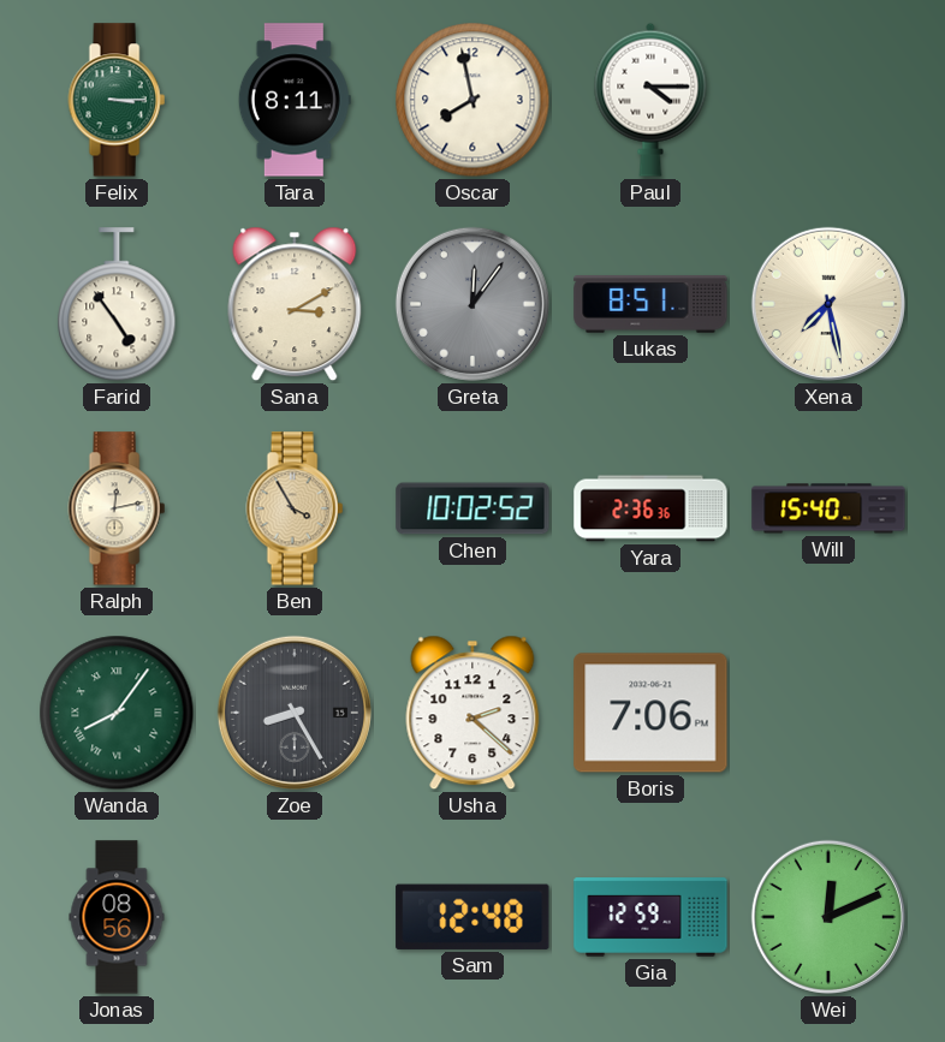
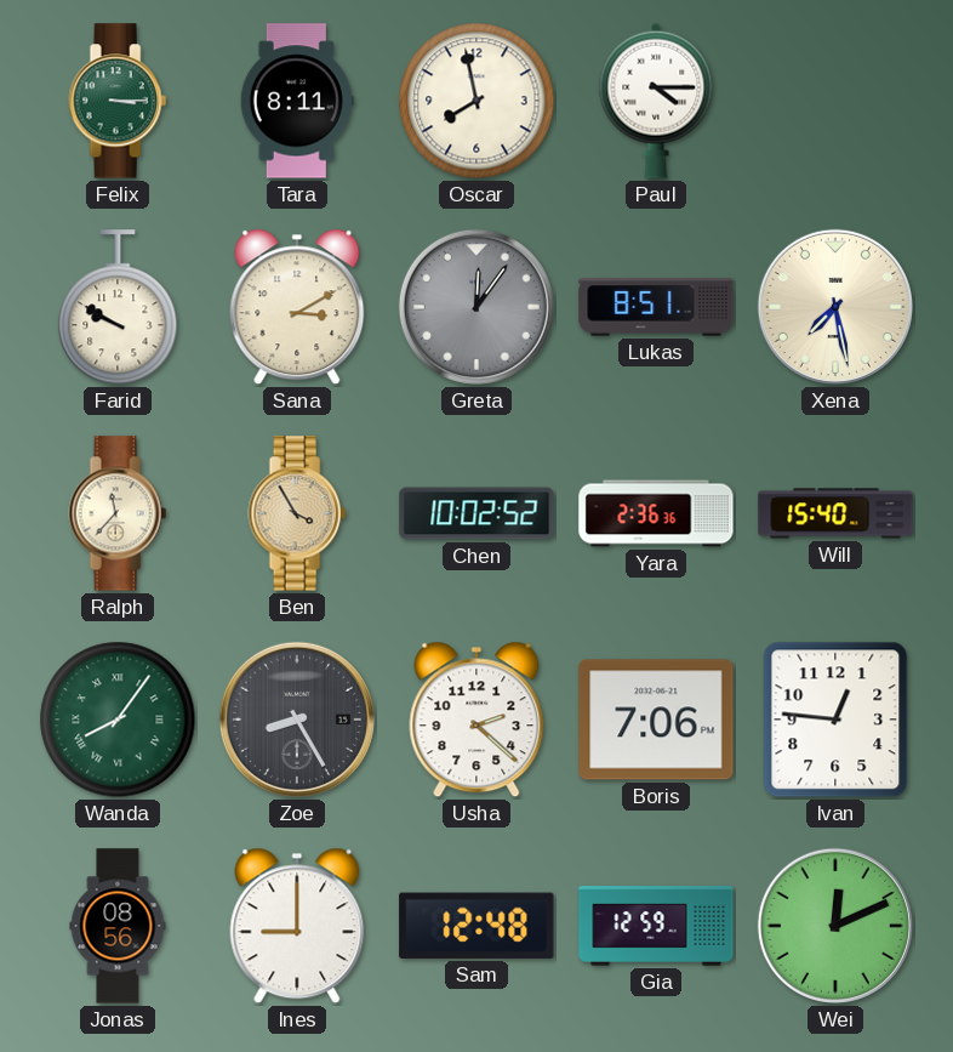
Farid: 4:54 -> 9:50
Ralph: 12:13 -> 11:37
Ivan: none -> 12:46
Ines: none -> 9:00
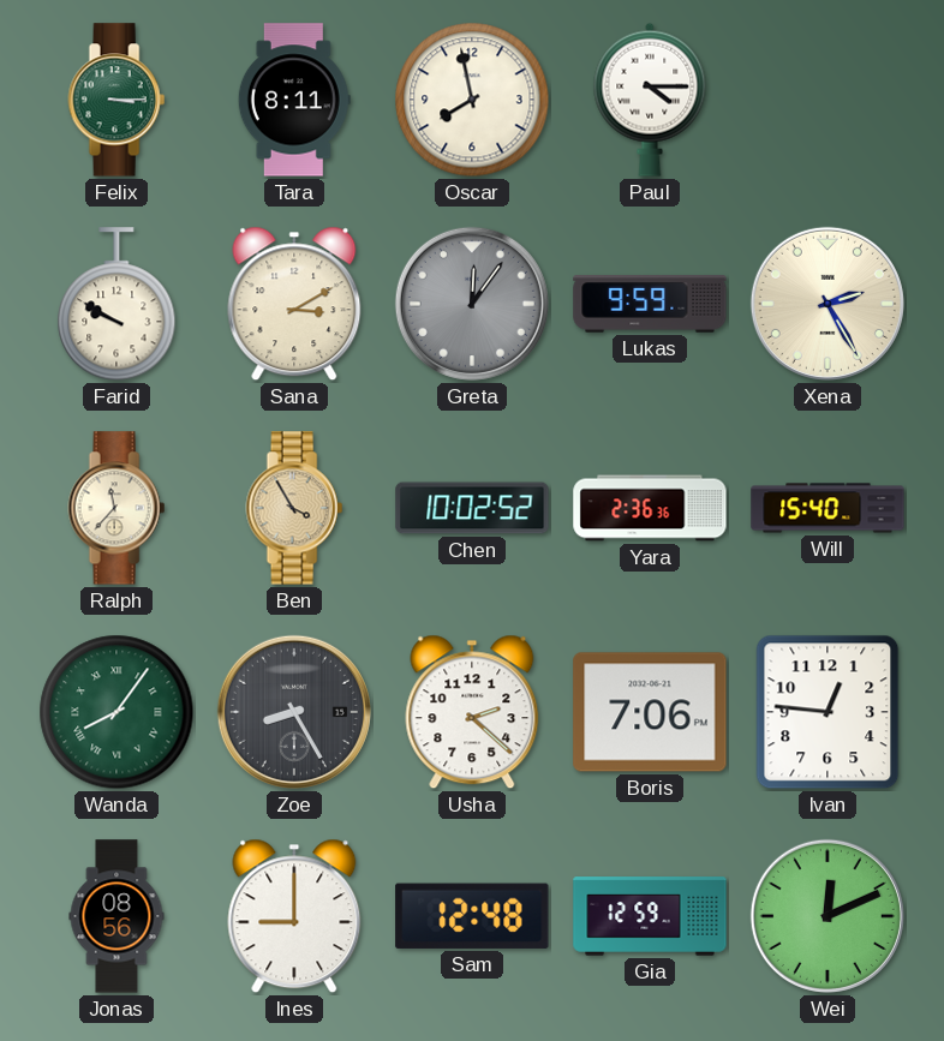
Lukas: 8:51 -> 9:59
Xena: 7:28 -> 2:25
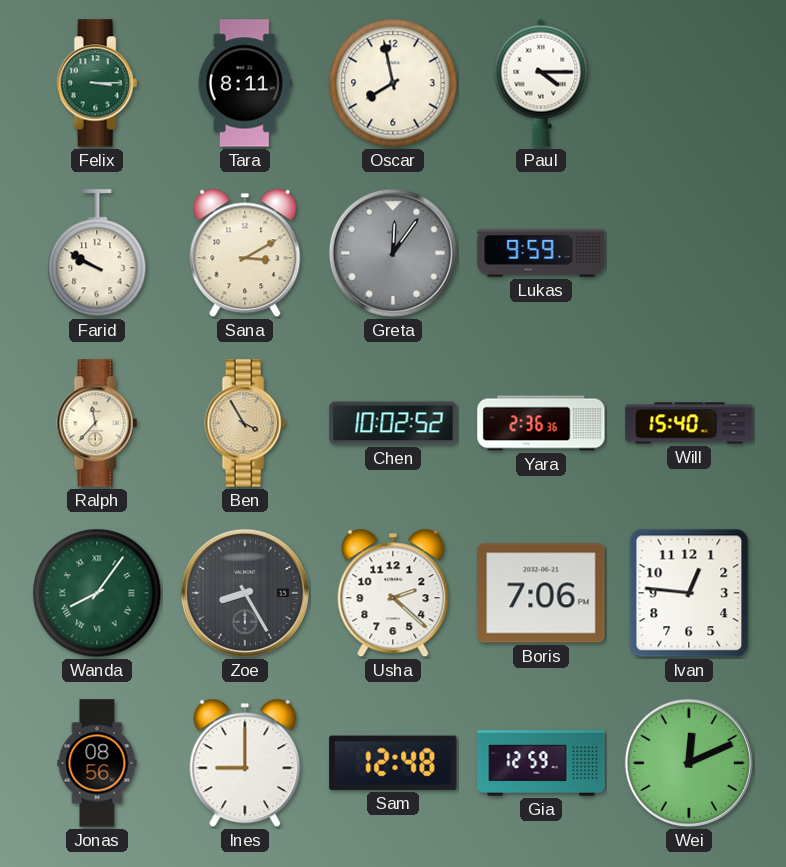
Xena: 2:25 -> none
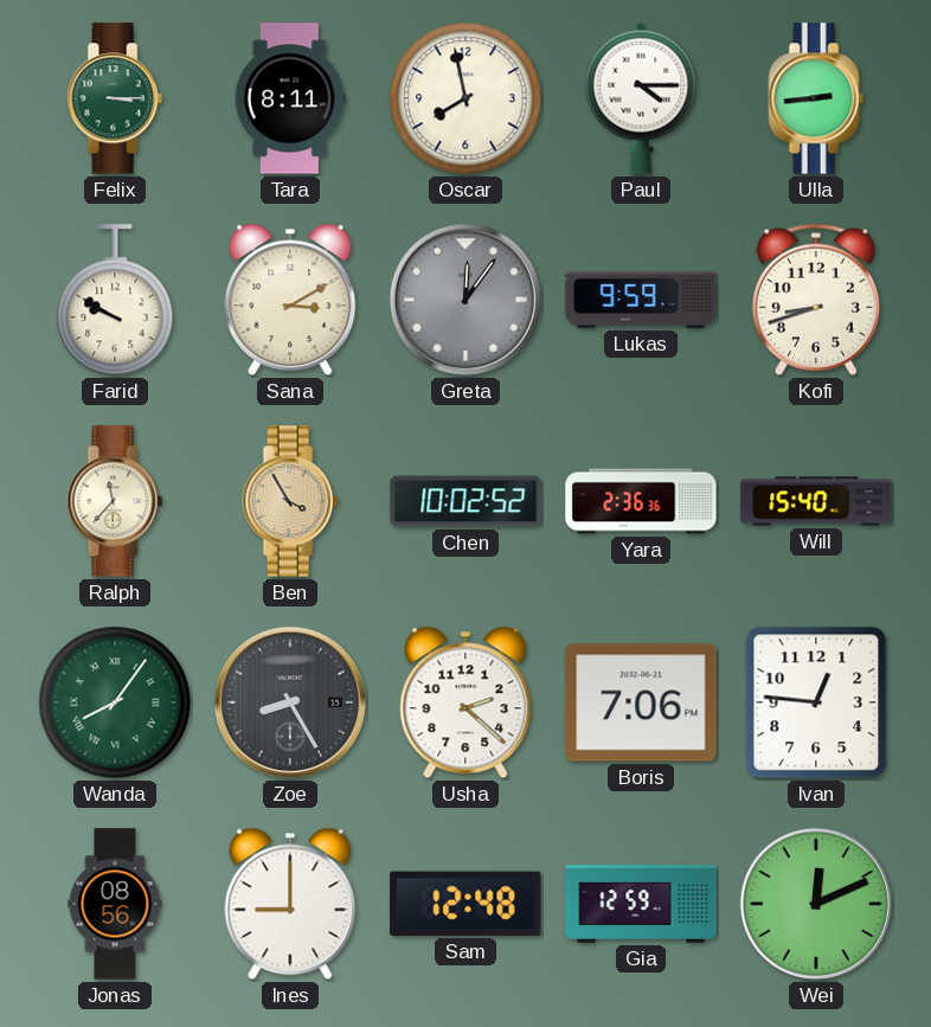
Ulla: none -> 2:44
Kofi: none -> 8:42
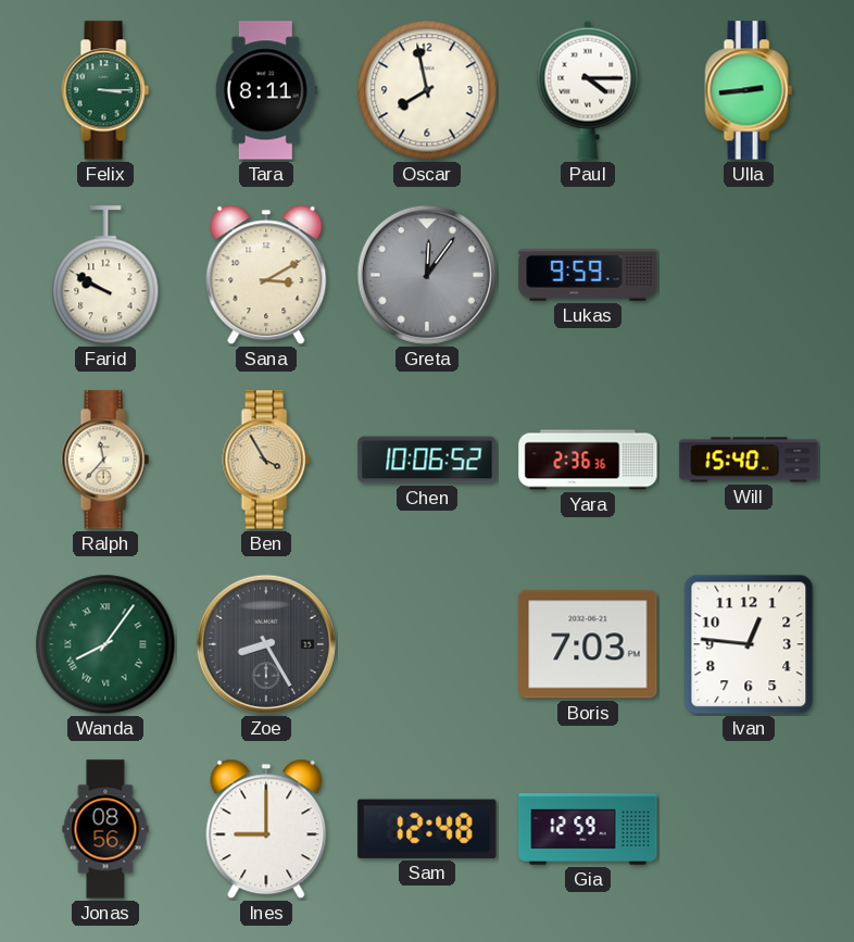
Kofi: 8:42 -> none
Chen: 10:02 -> 10:06
Usha: 2:22 -> none
Boris: 7:06 -> 7:03
Wei: 12:11 -> none
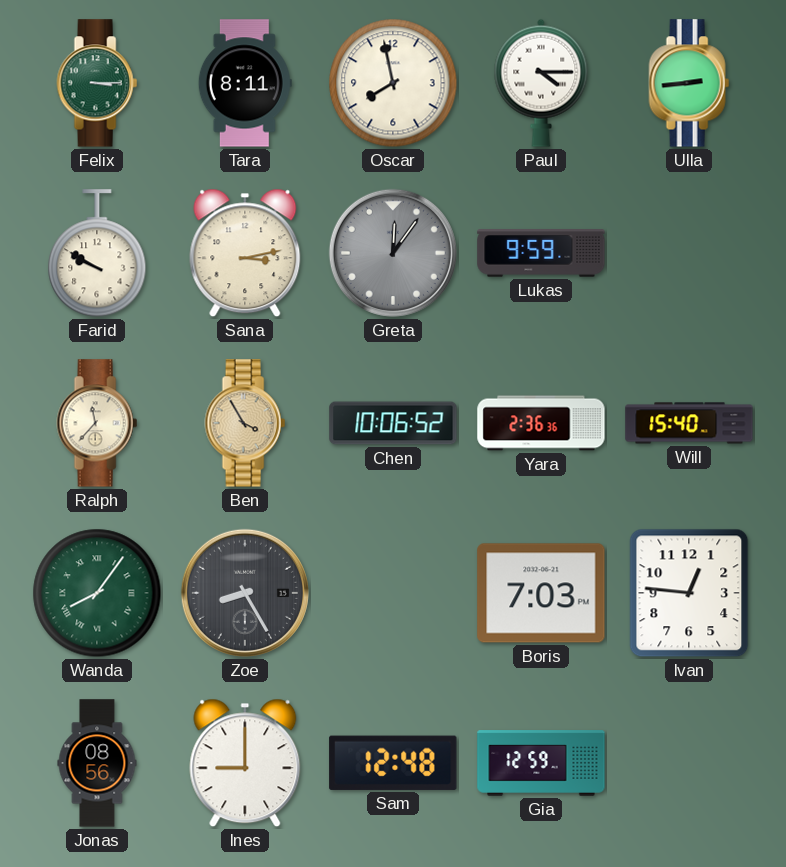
Sana: 3:10 -> 3:13
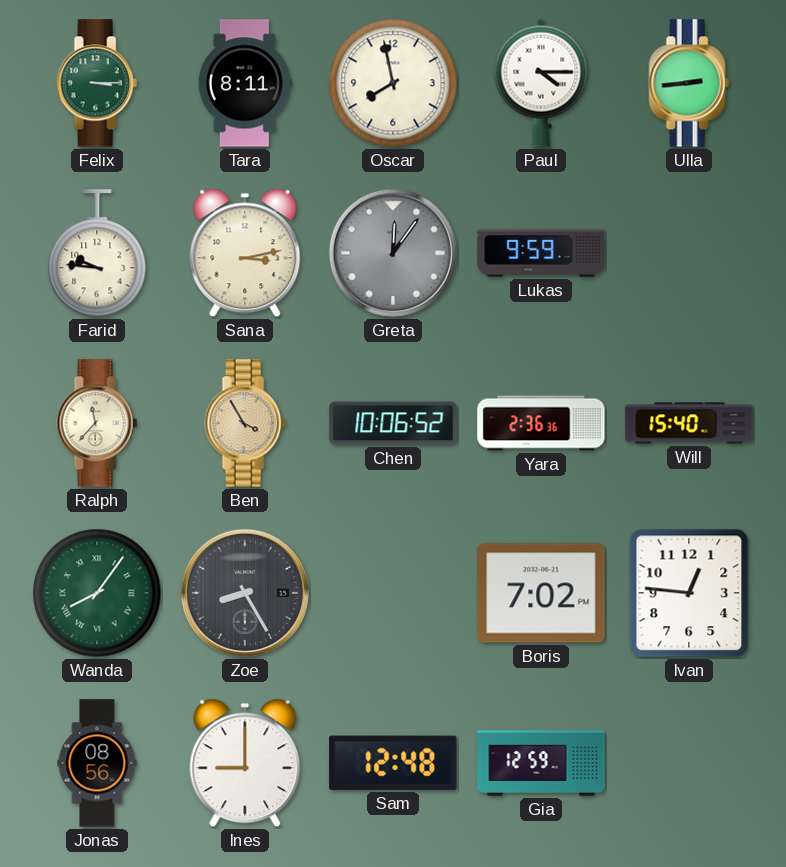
Farid: 9:50 -> 9:46
Boris: 7:03 -> 7:02
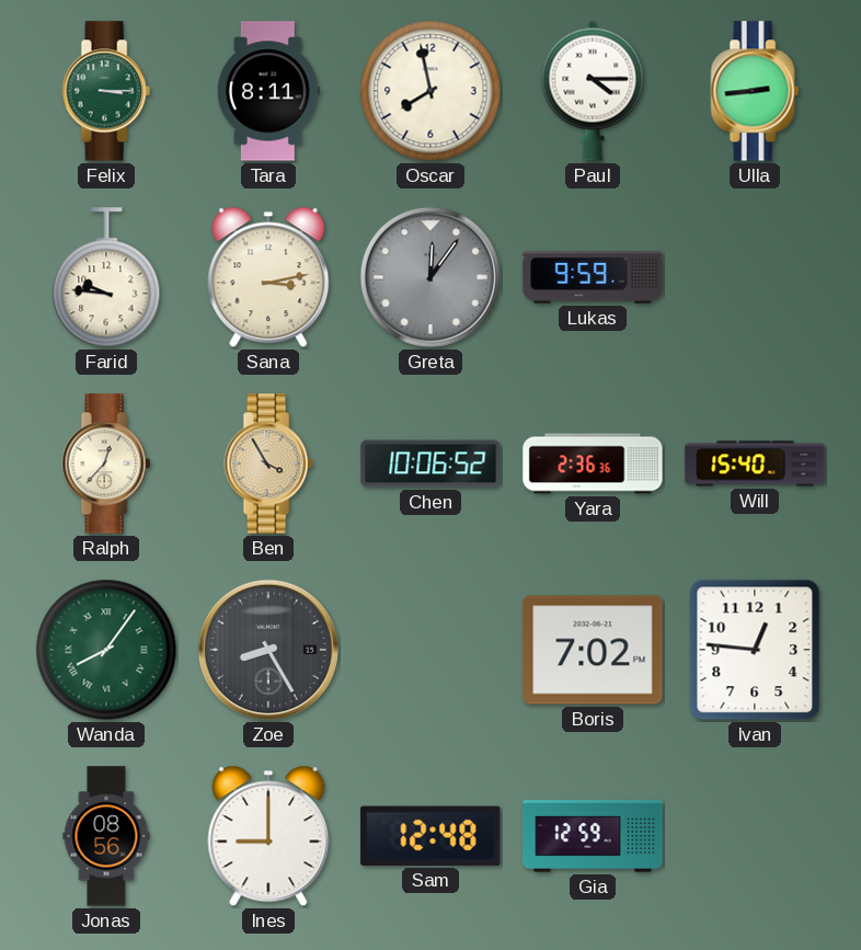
Ralph: 11:37 -> 12:37
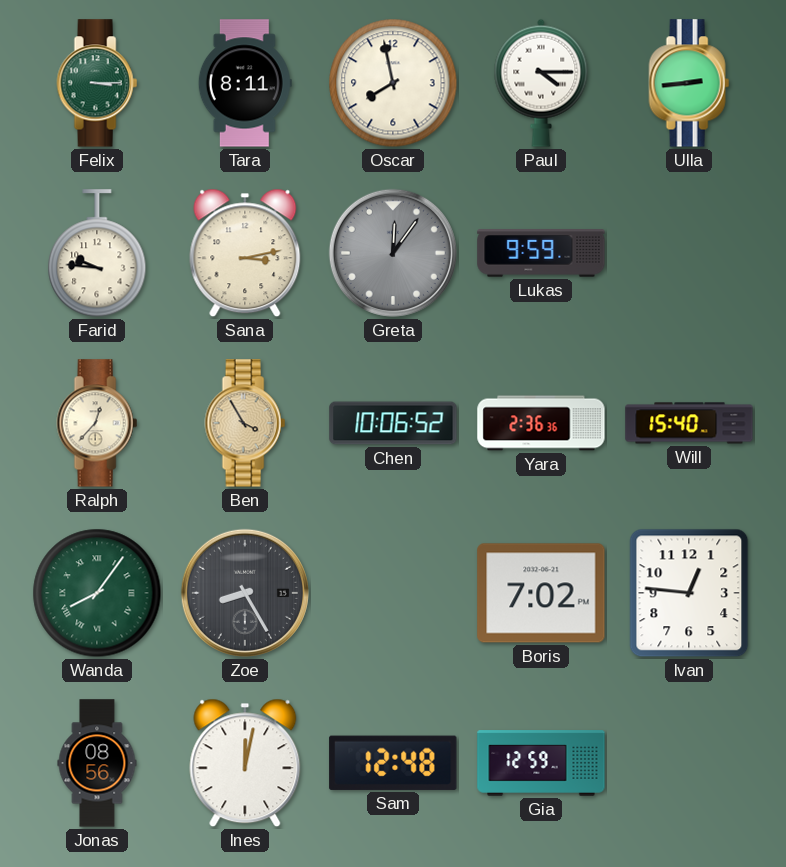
Ines: 9:00 -> 12:02
